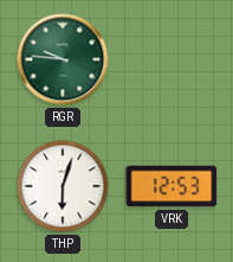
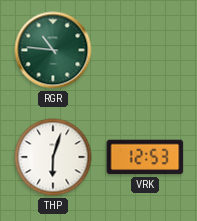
RGR: 9:46 -> 10:46
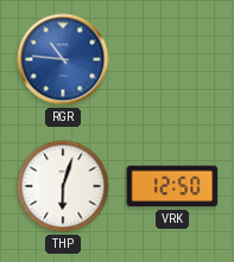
RGR dial: green -> blue
VRK: 12:53 -> 12:50
